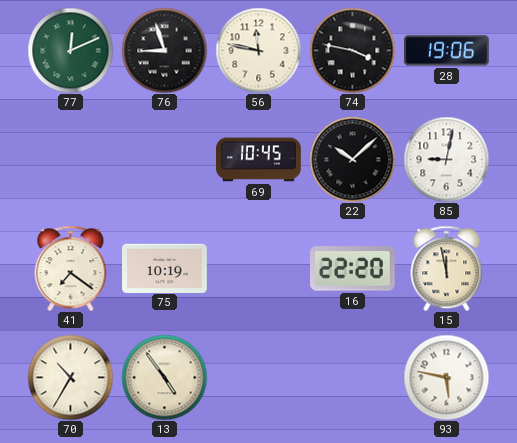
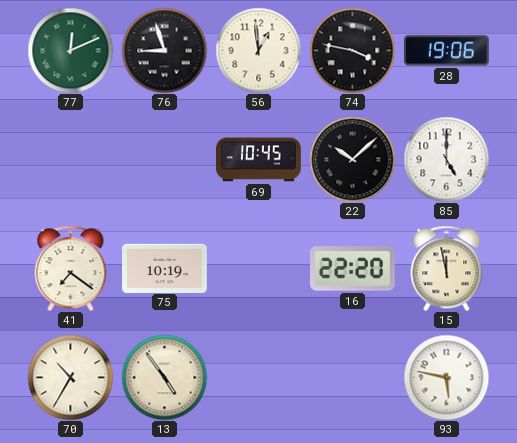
56: 11:47 -> 12:59
85: 9:02 -> 5:00
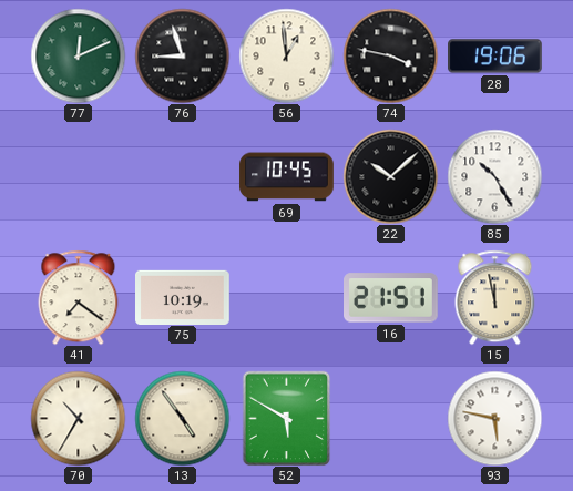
85: 5:00 -> 10:25
16: 22:20 -> 21:51
52: none -> 5:50
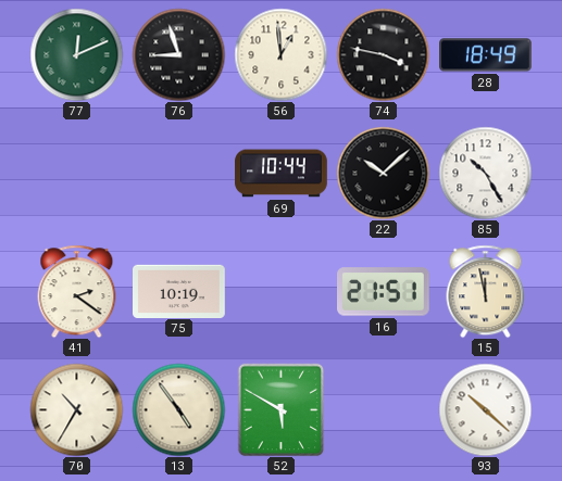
28: 19:06 -> 18:49
69: 10:45 -> 10:44
41: 7:21 -> 2:21
93: 5:47 -> 10:22
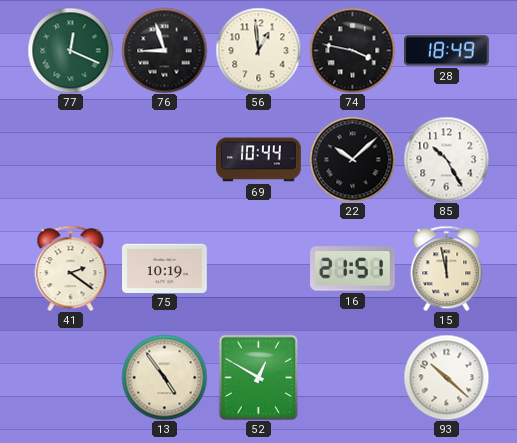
77: 12:11 -> 12:19
70: 10:35 -> none
52: 5:50 -> 12:50
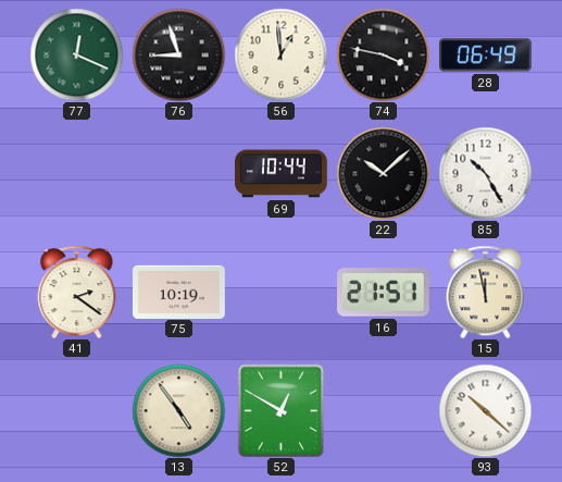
28: 18:49 -> 06:49
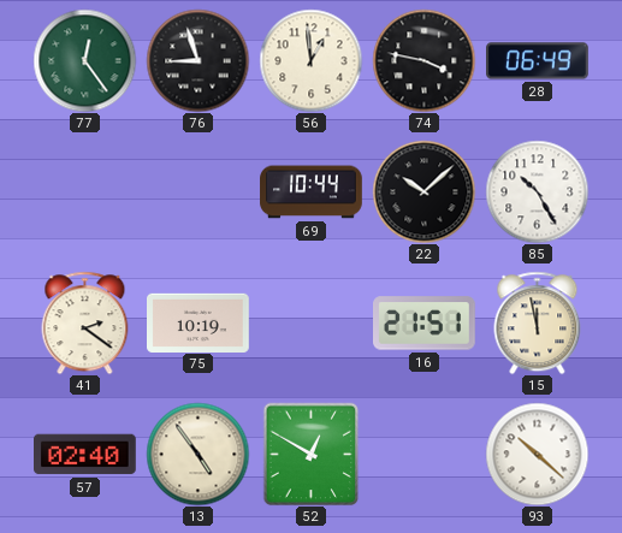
77: 12:19 -> 12:24
57: none -> 02:40
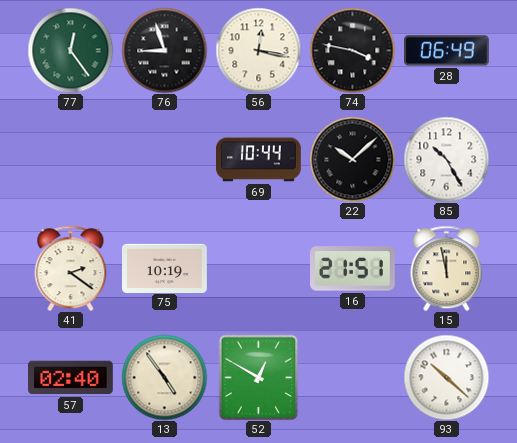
56: 12:59 -> 12:17
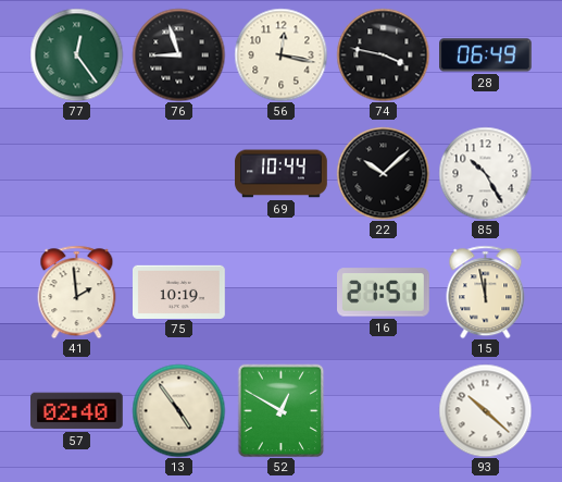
41: 2:21 -> 1:59
